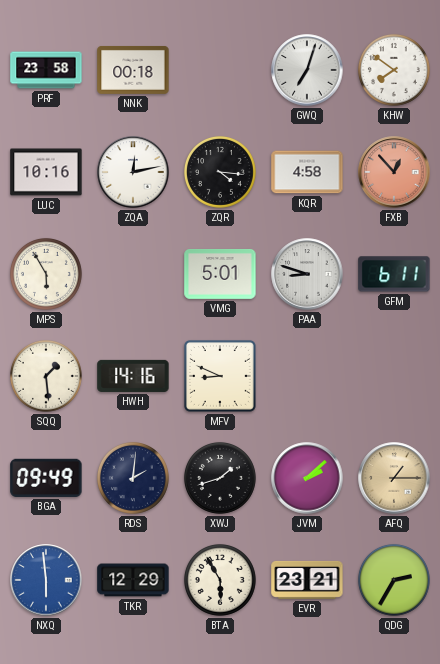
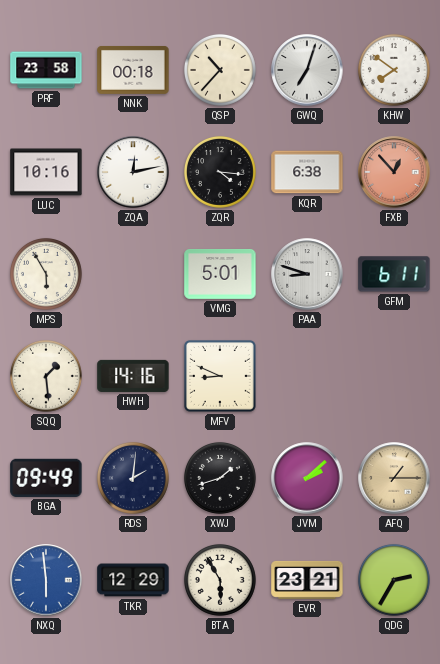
QSP: none -> 10:37
KQR: 4:58 -> 6:38
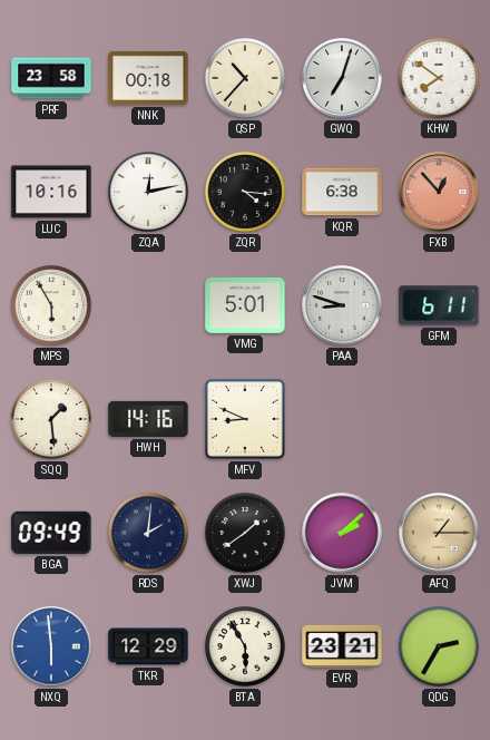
XWJ: 1:42 -> 1:39
